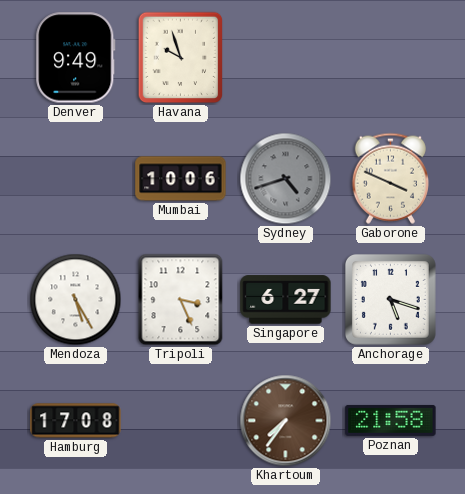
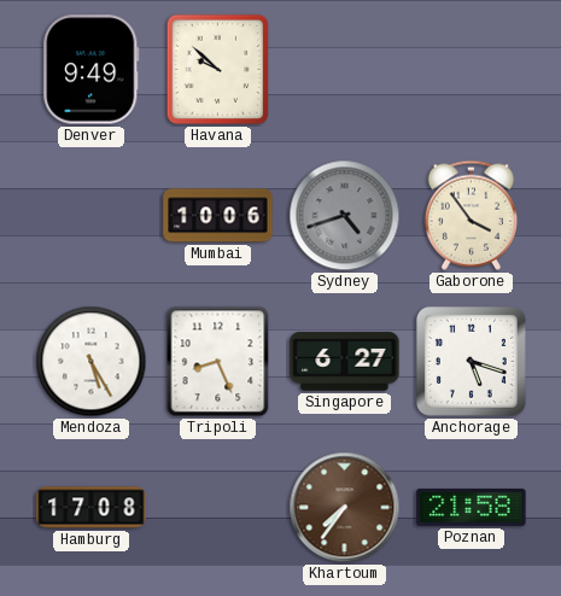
Havana: 9:57 -> 9:52
Gaborone: 3:49 -> 3:54
Tripoli: 3:26 -> 8:26
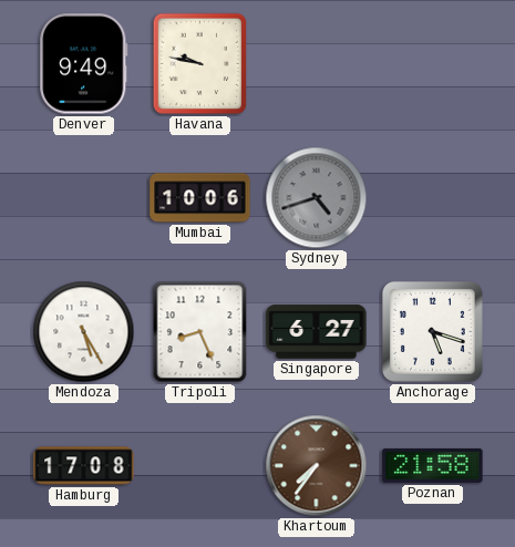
Havana: 9:52 -> 9:47
Gaborone: 3:54 -> none
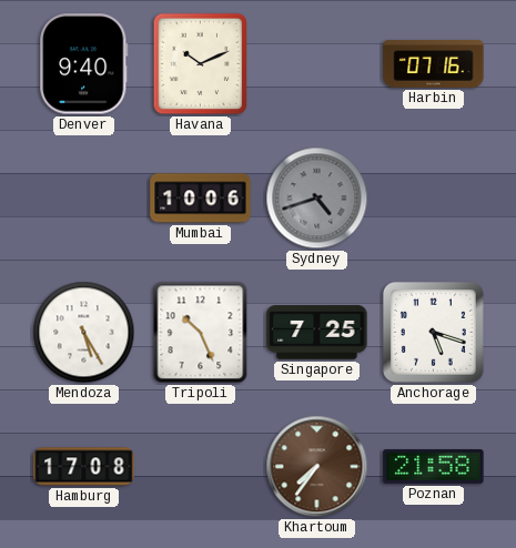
Denver: 9:49 -> 9:40
Havana: 9:47 -> 10:11
Harbin: none -> 07:16
Tripoli: 8:26 -> 10:26
Singapore: 6:27 -> 7:25
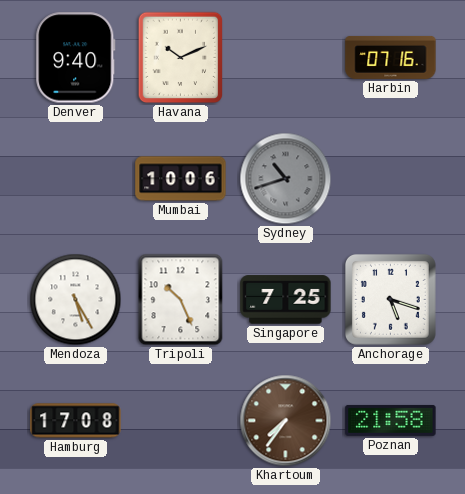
Sydney: 4:42 -> 10:42
